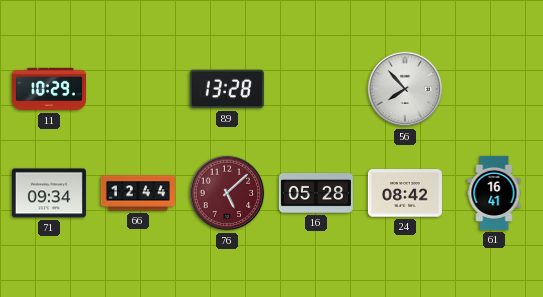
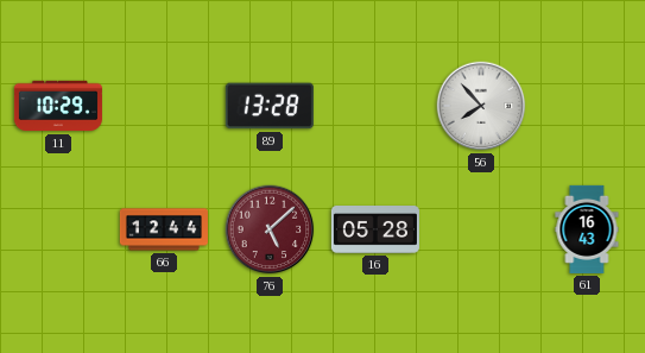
71: 09:34 -> none
24: 08:42 -> none
61: 16:41 -> 16:43
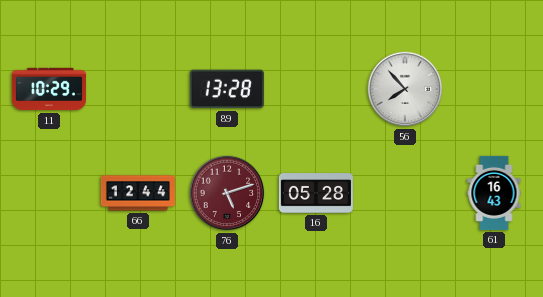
76: 5:08 -> 5:12
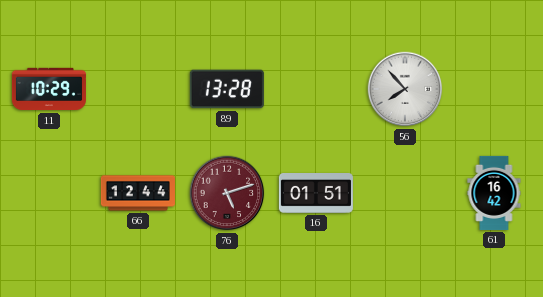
16: 05:28 -> 01:51
61: 16:43 -> 16:42
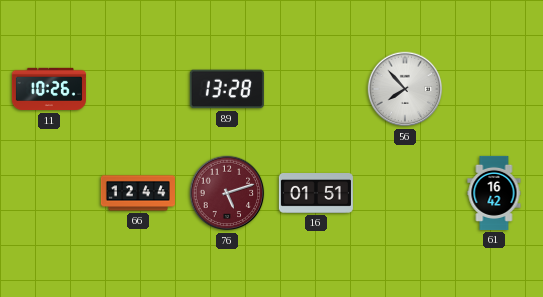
11: 10:29 -> 10:26
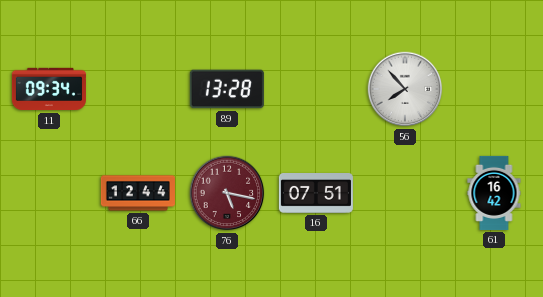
11: 10:26 -> 09:34
76: 5:12 -> 5:17
16: 01:51 -> 07:51
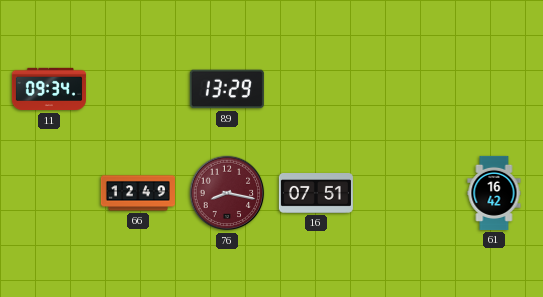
89: 13:28 -> 13:29
56: 7:53 -> none
66: 12:44 -> 12:49
76: 5:17 -> 8:17
